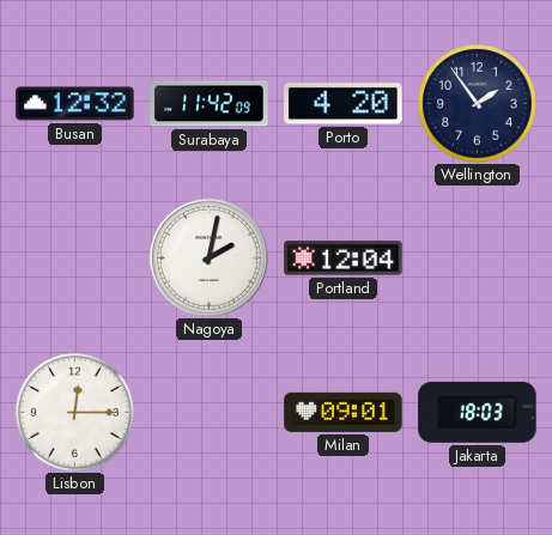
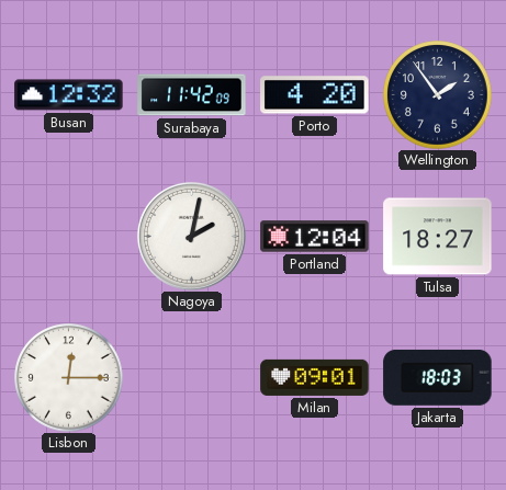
Tulsa: none -> 18:27
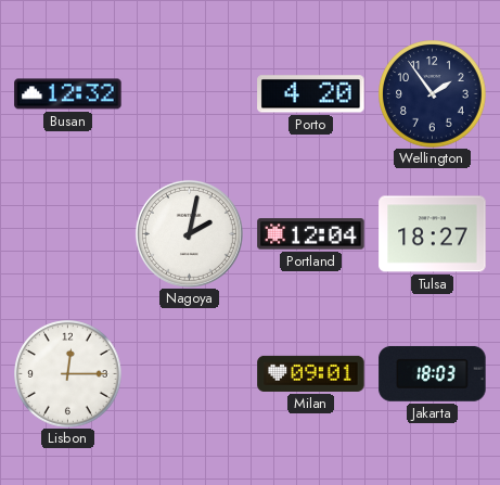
Surabaya: 11:42 -> none
